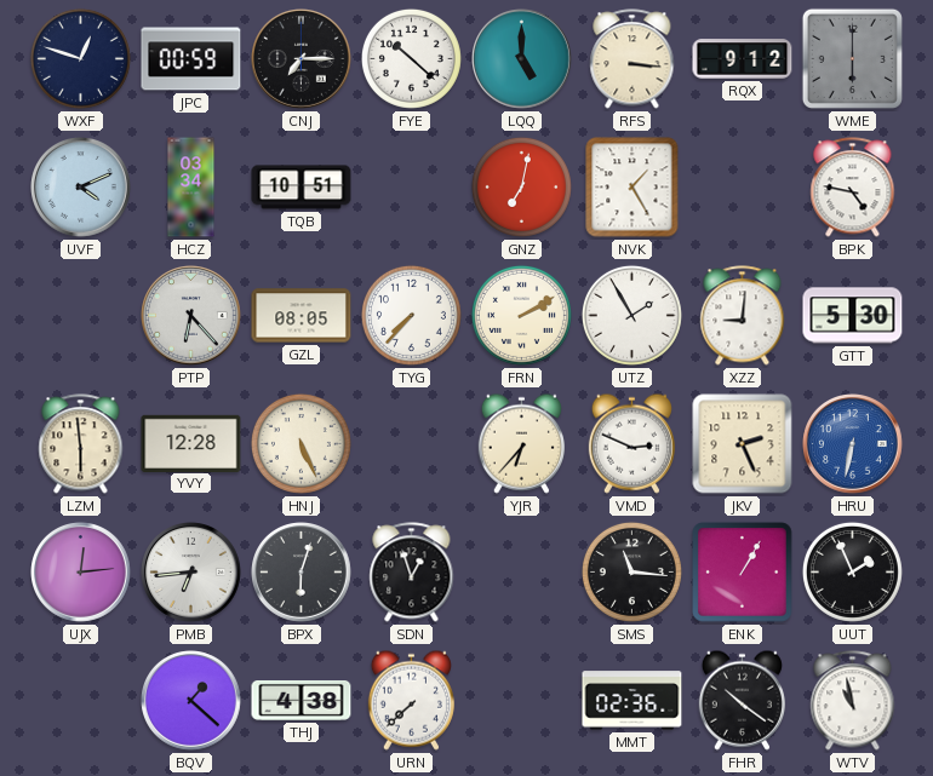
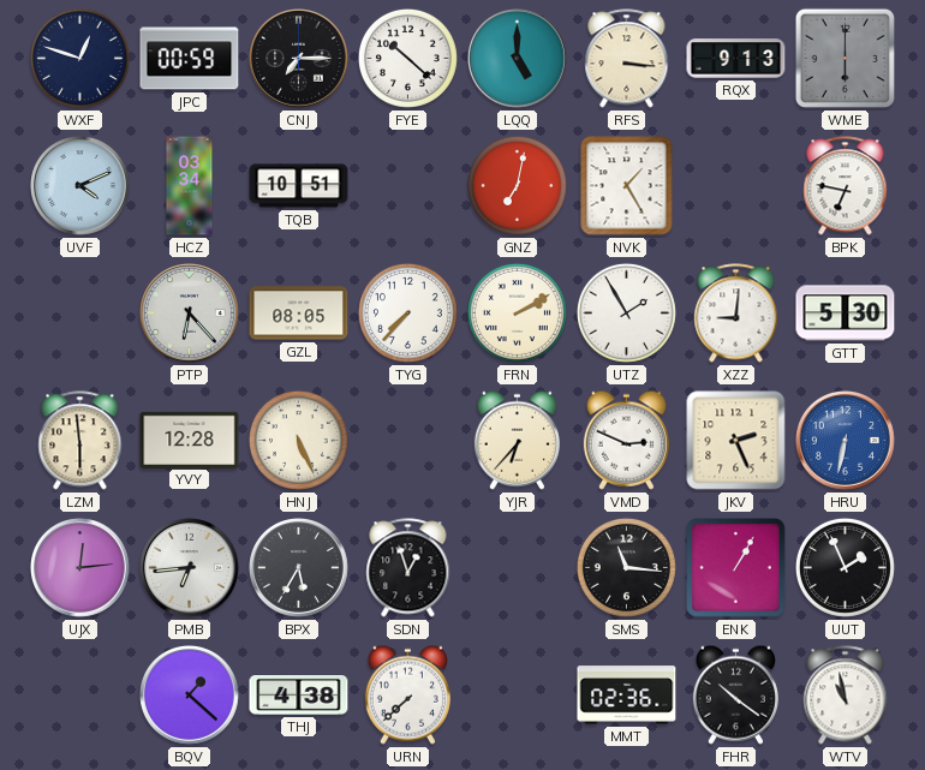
RQX: 9:12 -> 9:13
BPK: 4:47 -> 6:47
BPX: 6:03 -> 5:35
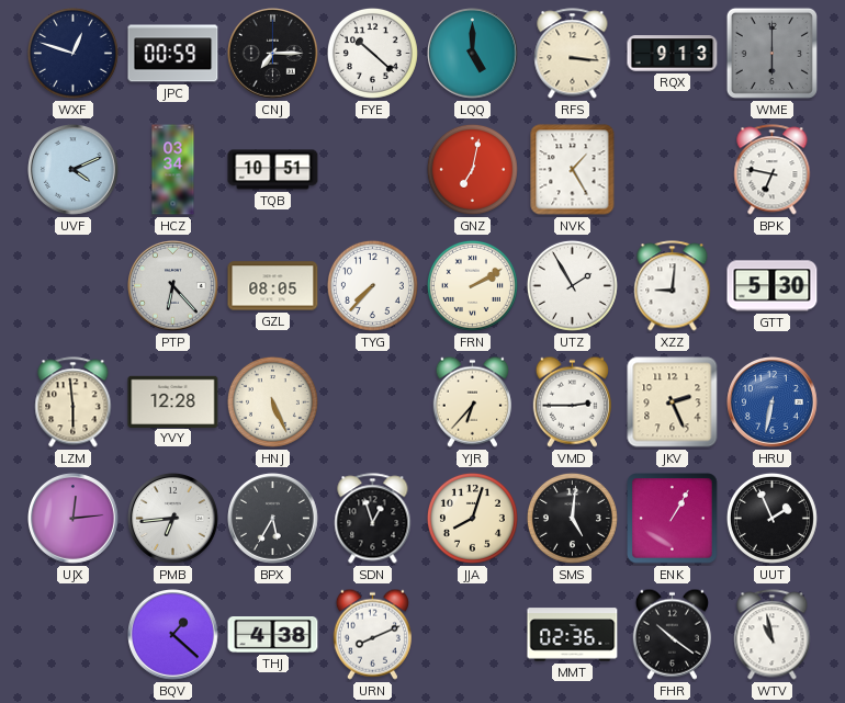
VMD: 2:49 -> 2:45
JJA: none -> 8:03
SMS: 11:16 -> 5:01
URN: 7:38 -> 8:11
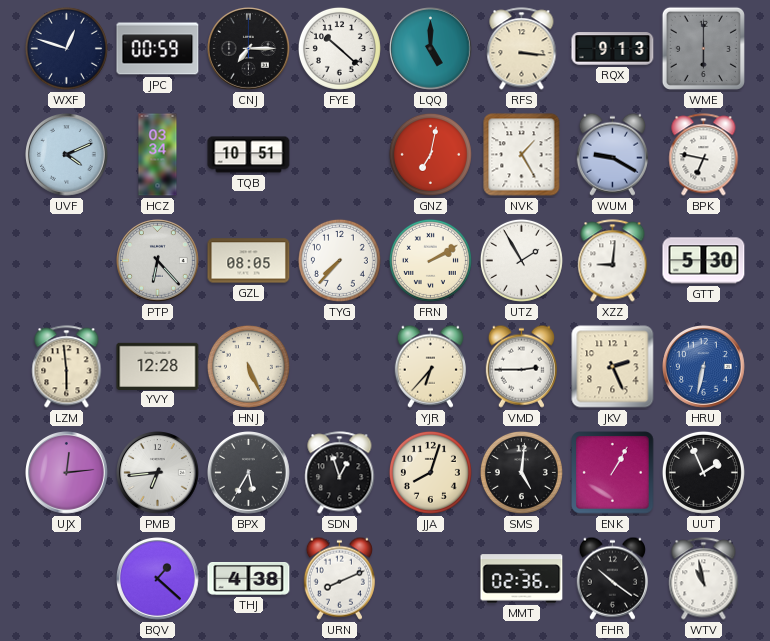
WUM: none -> 9:20
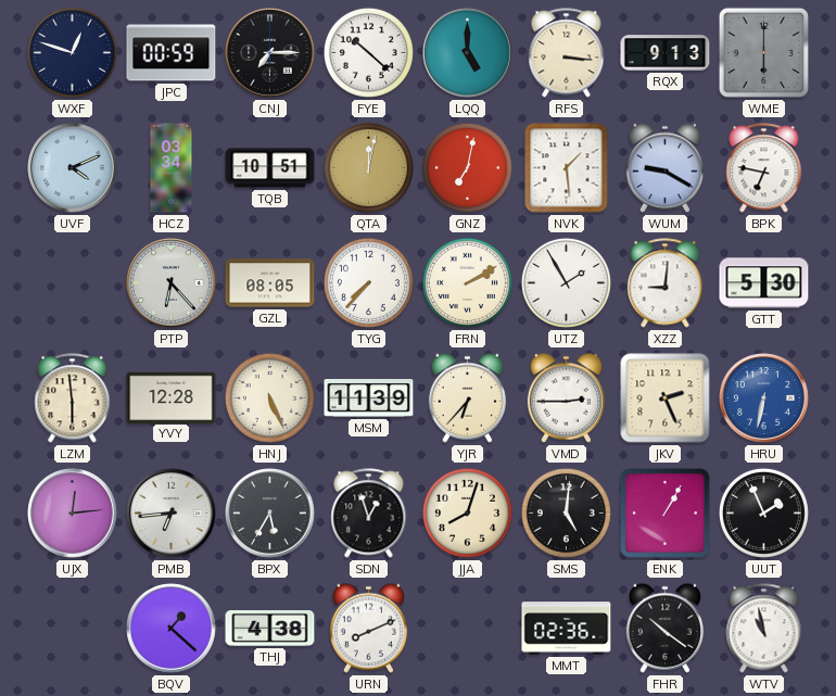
QTA: none -> 12:02
NVK: 1:25 -> 1:29
MSM: none -> 11:39
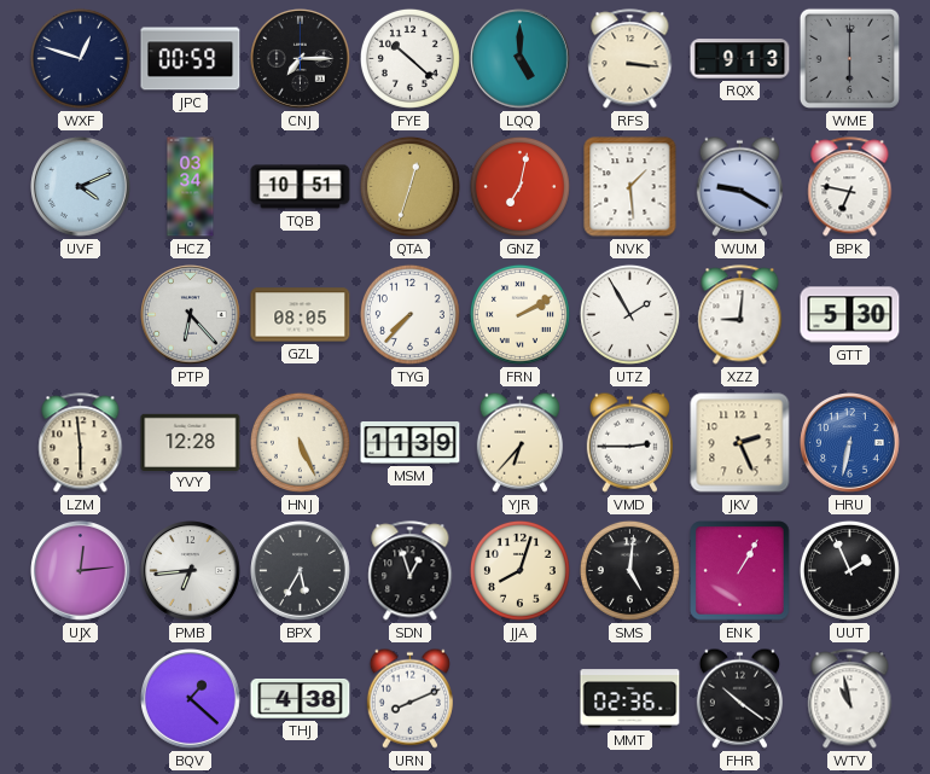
QTA: 12:02 -> 12:33
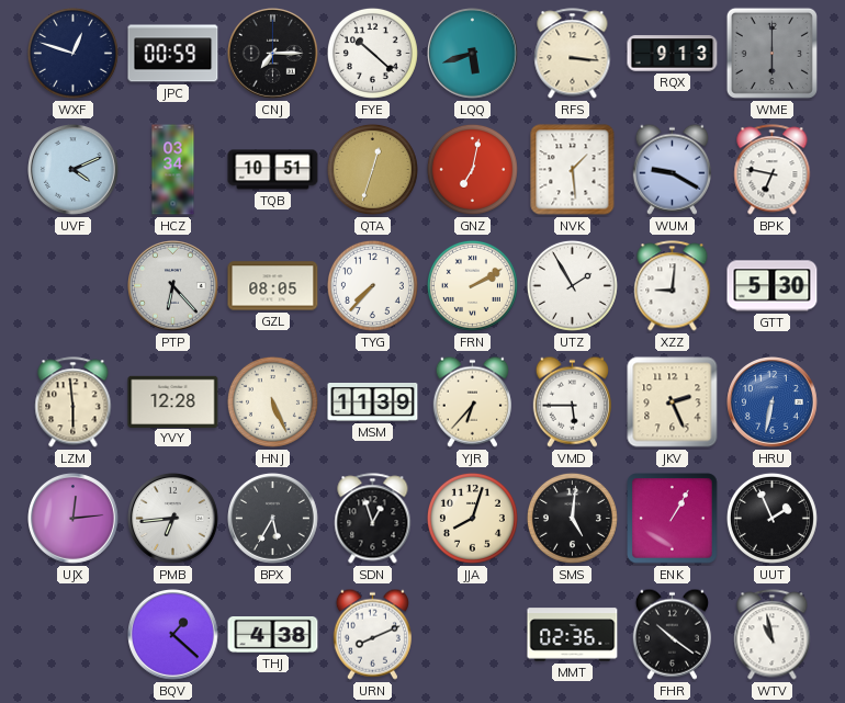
LQQ: 5:00 -> 5:42
VMD: 2:45 -> 5:45
